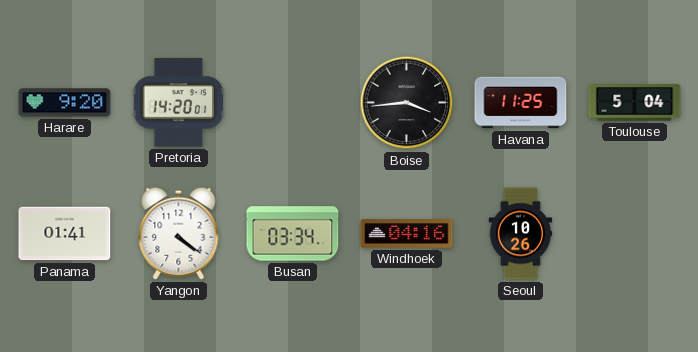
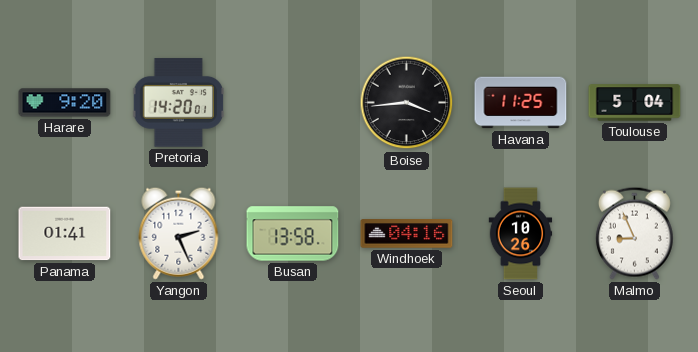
Yangon: 4:21 -> 2:26
Busan: 03:34 -> 13:58
Malmo: none -> 8:56
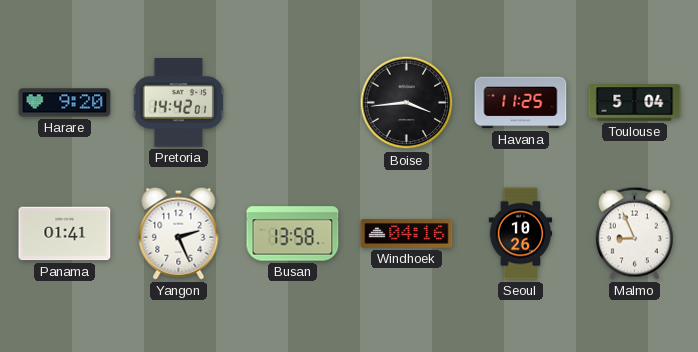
Pretoria: 14:20 -> 14:42
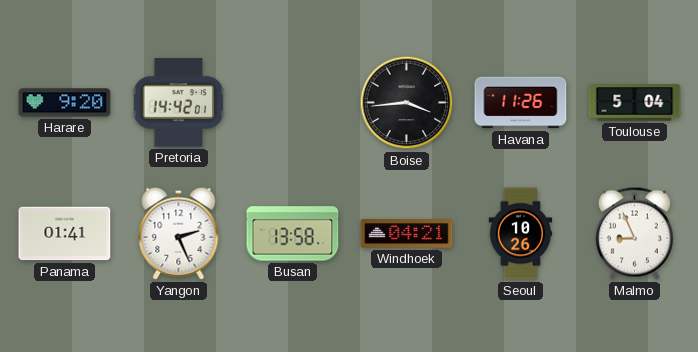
Havana: 11:25 -> 11:26
Windhoek: 04:16 -> 04:21
